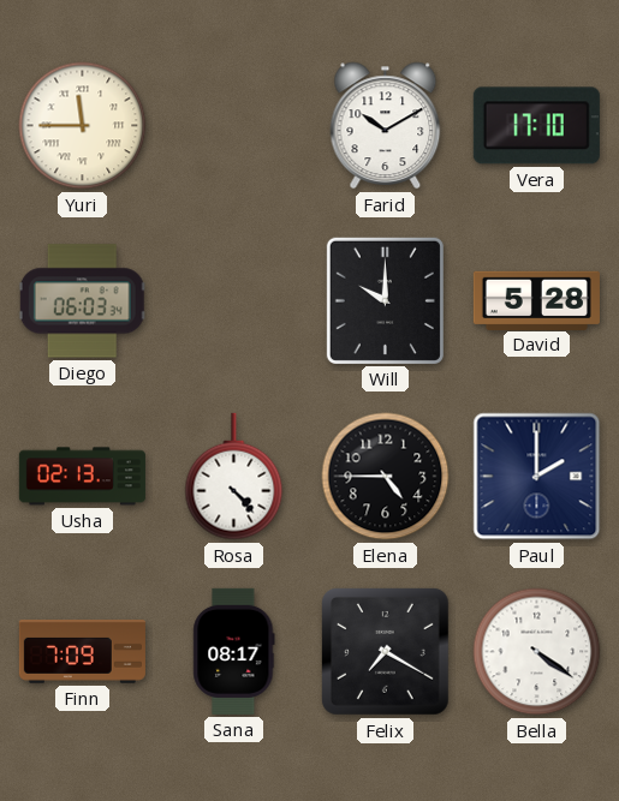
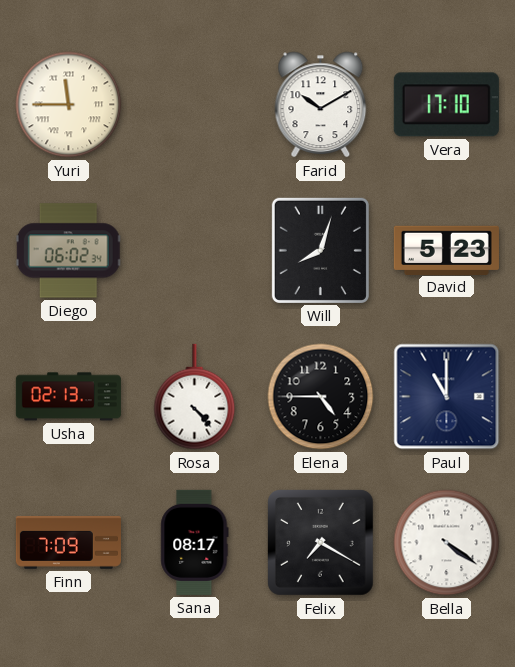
Diego: 06:03 -> 06:02
Will: 10:00 -> 8:03
David: 5:28 -> 5:23
Paul: 2:00 -> 11:00
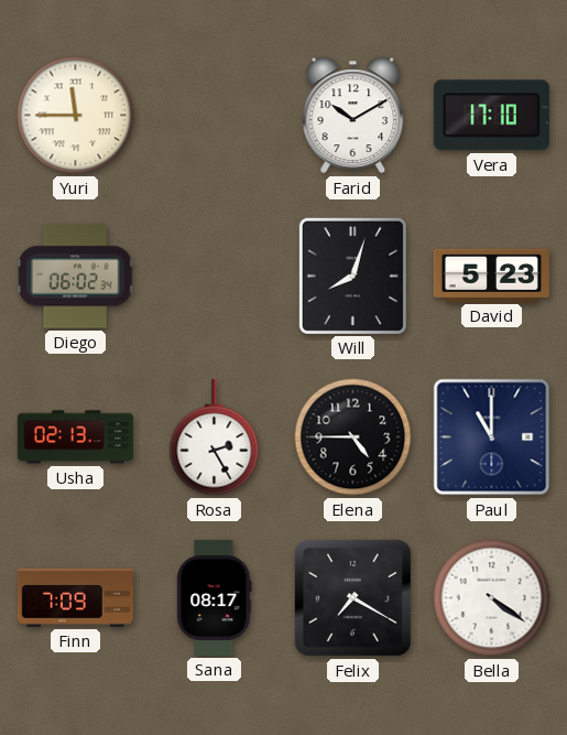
Rosa: 4:23 -> 2:25
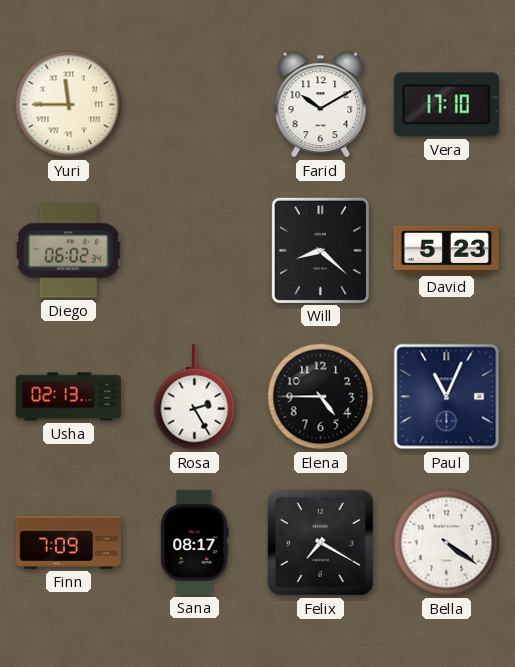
Will: 8:03 -> 8:22
Paul: 11:00 -> 11:04
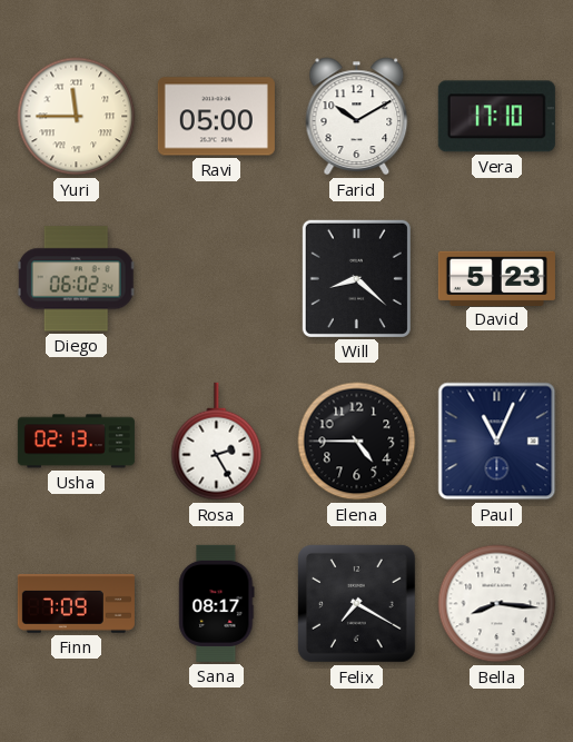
Ravi: none -> 05:00
Bella: 4:21 -> 8:16
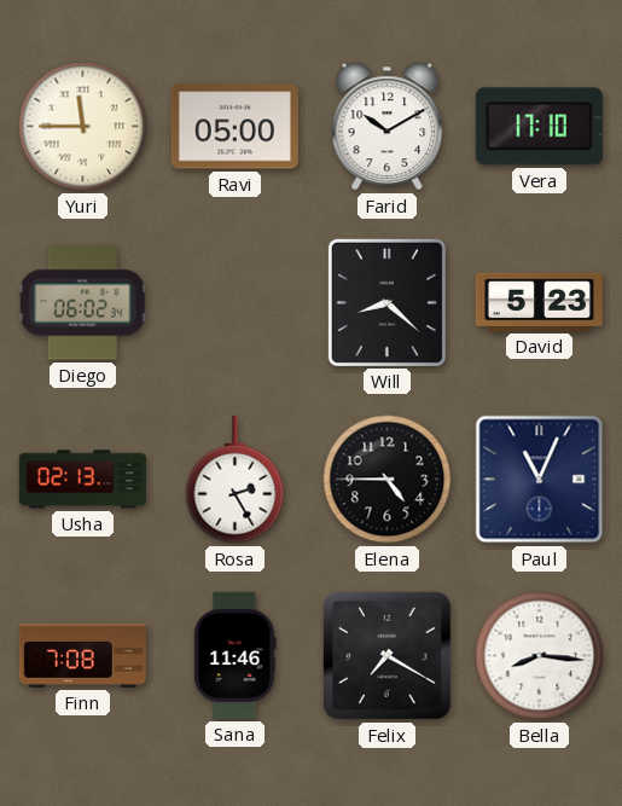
Finn: 7:09 -> 7:08
Sana: 08:17 -> 11:46
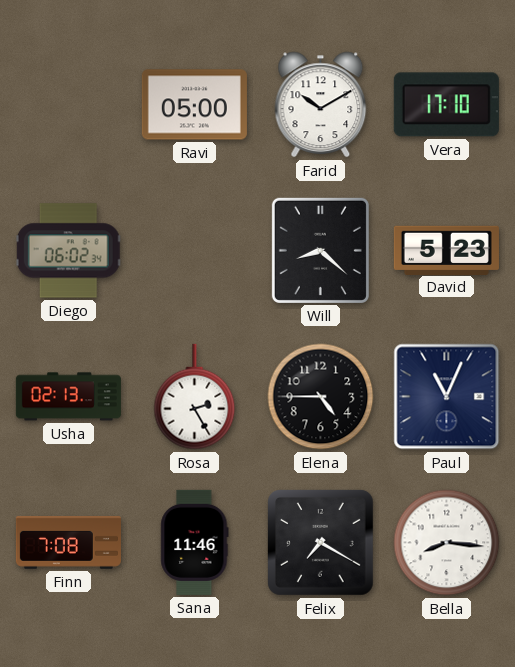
Yuri: 11:45 -> none
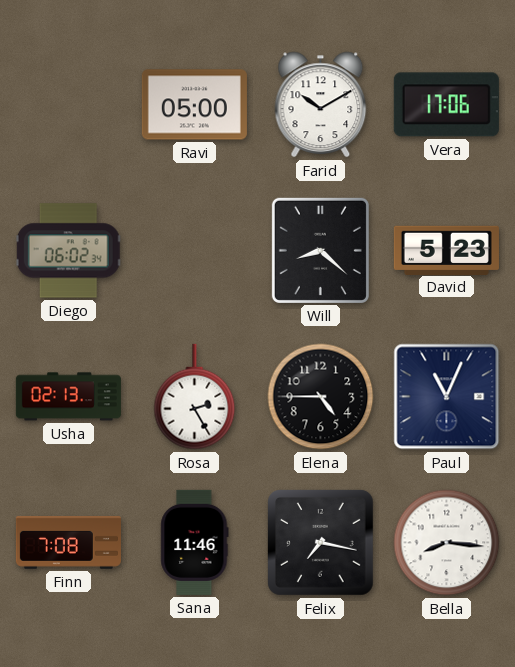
Vera: 17:10 -> 17:06
Felix: 7:20 -> 7:17
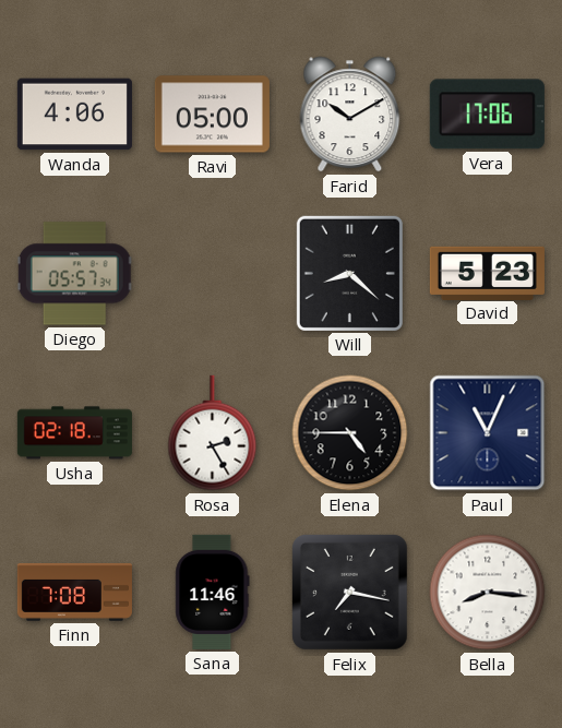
Wanda: none -> 4:06
Diego: 06:02 -> 05:57
Usha: 02:13 -> 02:18
